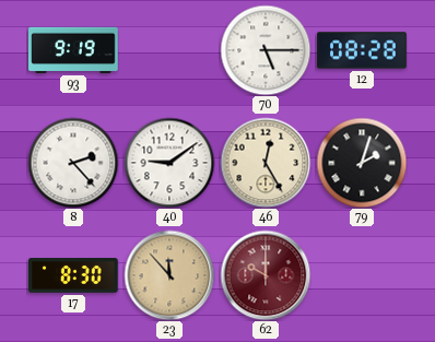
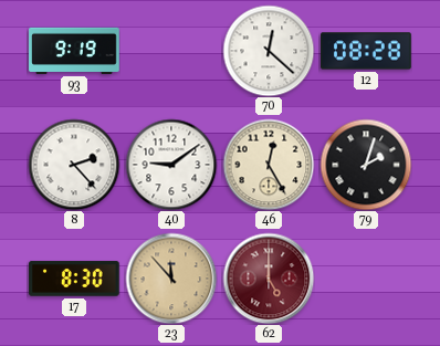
70: 5:15 -> 12:22
62: 10:00 -> 5:00
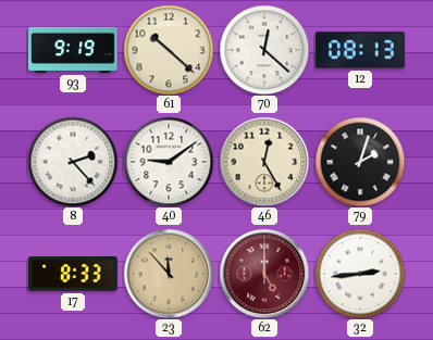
61: none -> 10:22
12: 08:28 -> 08:13
17: 8:30 -> 8:33
32: none -> 2:44
